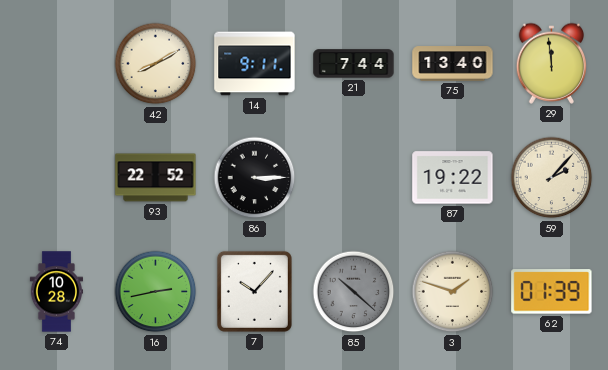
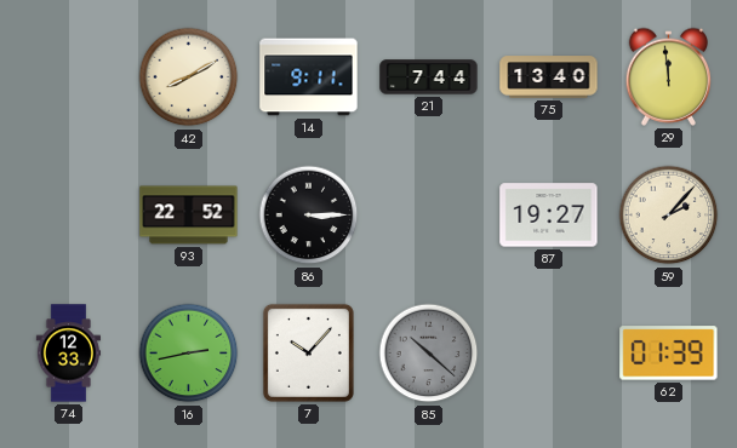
87: 19:22 -> 19:27
74: 10:28 -> 12:33
3: 1:48 -> none
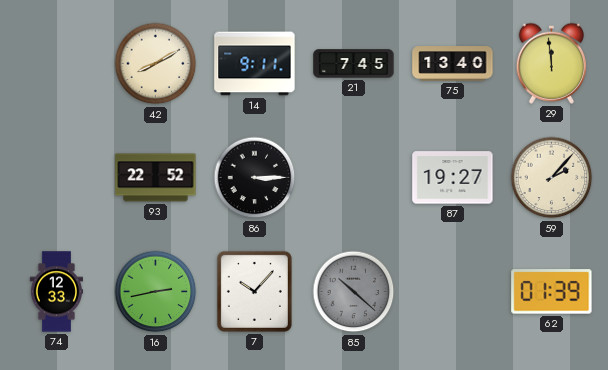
21: 7:44 -> 7:45
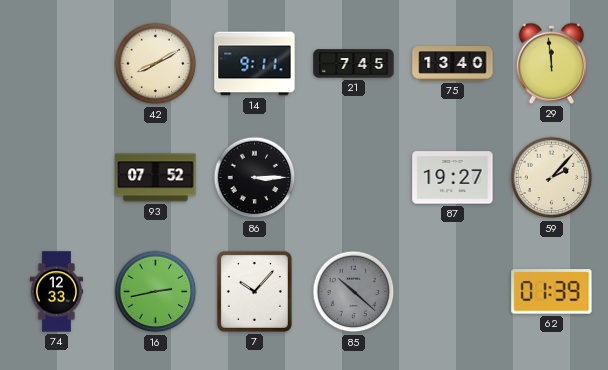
93: 22:52 -> 07:52
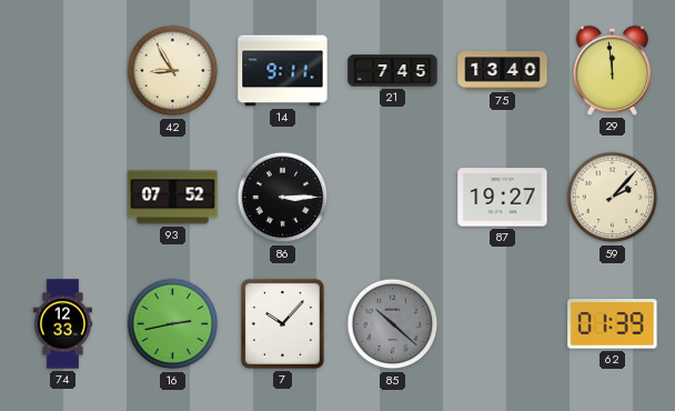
42: 8:10 -> 8:55
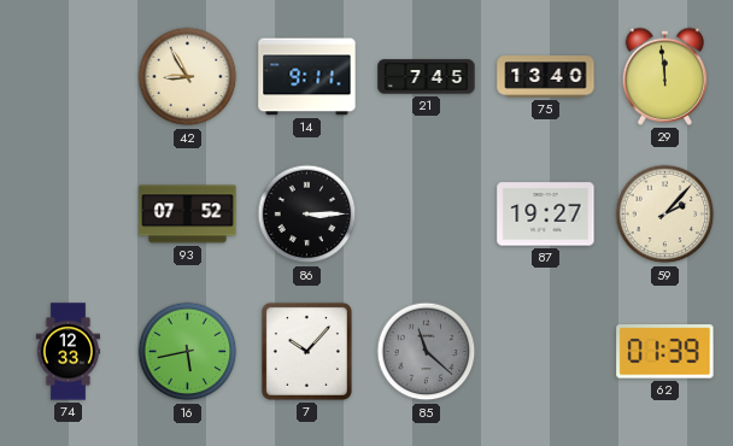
16: 2:43 -> 5:43
85: 10:22 -> 11:22
